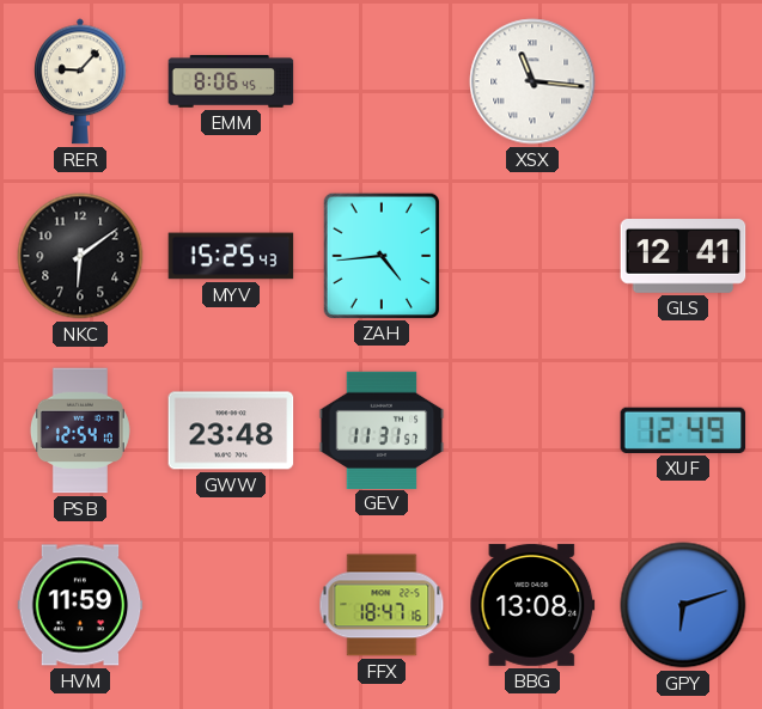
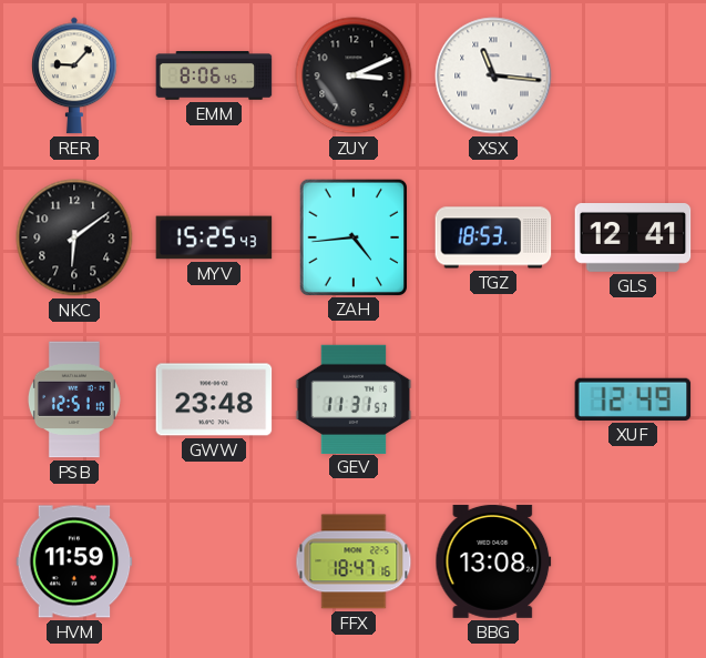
ZUY: none -> 3:11
TGZ: none -> 18:53
PSB: 12:54 -> 12:51
GPY: 6:12 -> none
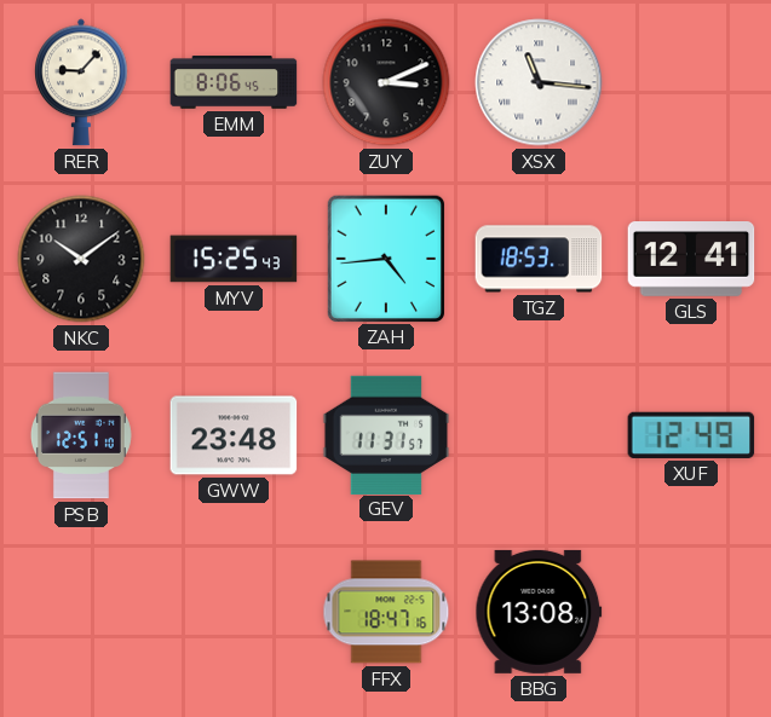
NKC: 6:09 -> 10:09
HVM: 11:59 -> none
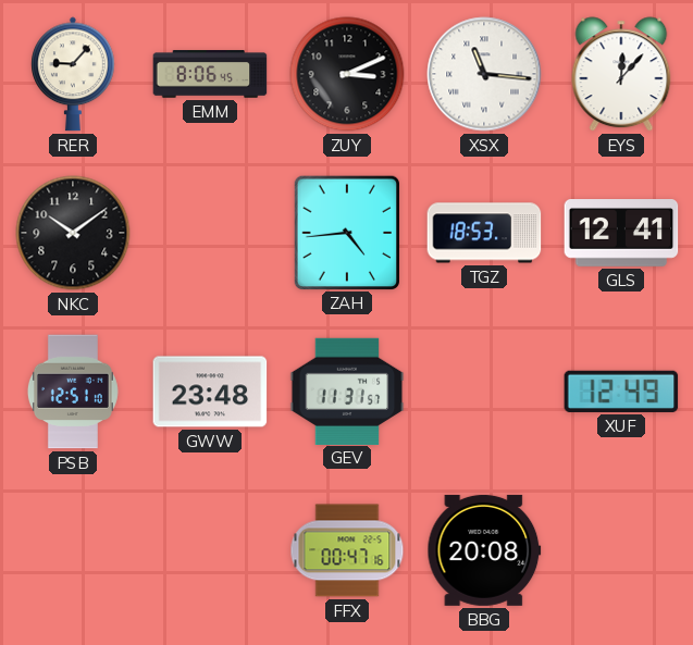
EYS: none -> 12:07
MYV: 15:25 -> none
FFX: 18:47 -> 00:47
BBG: 13:08 -> 20:08
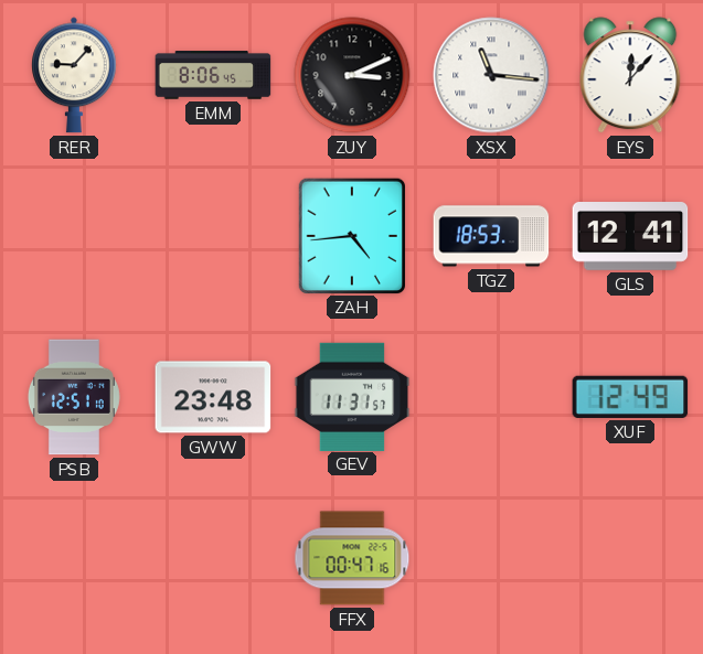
NKC: 10:09 -> none
BBG: 20:08 -> none
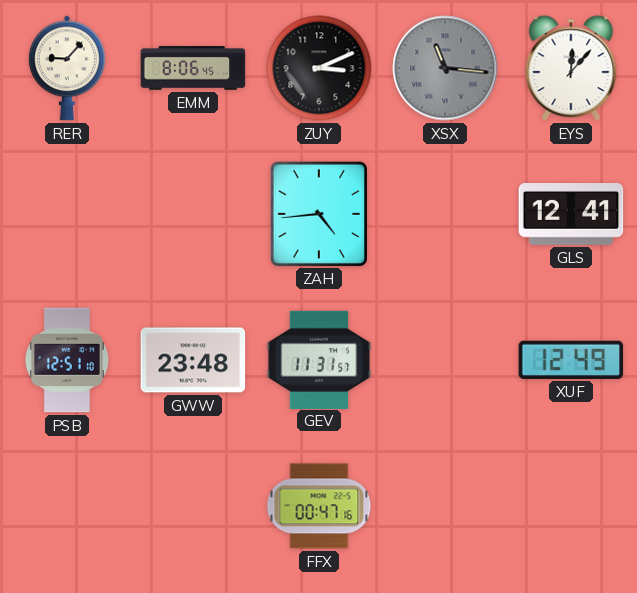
XSX dial: white -> grey
TGZ: 18:53 -> none
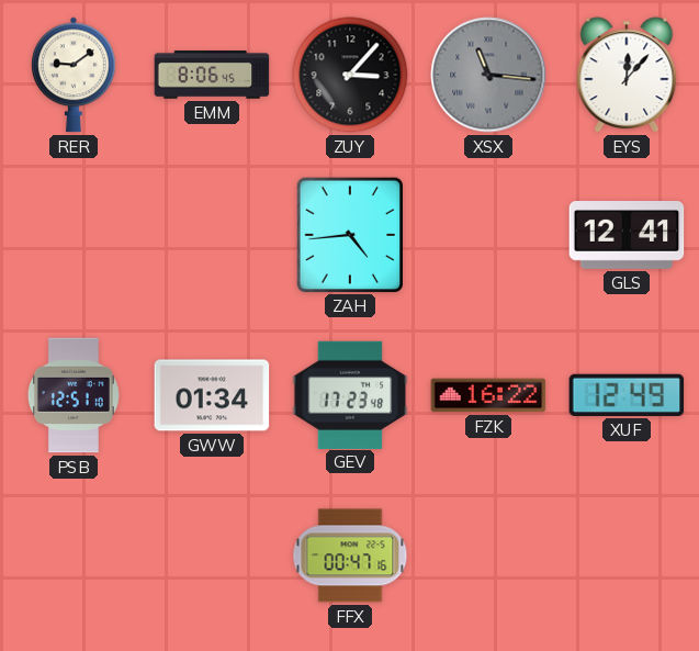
RER: 9:07 -> 9:09
ZUY: 3:11 -> 3:07
GWW: 23:48 -> 01:34
GEV: 11:31 -> 17:23
FZK: none -> 16:22
